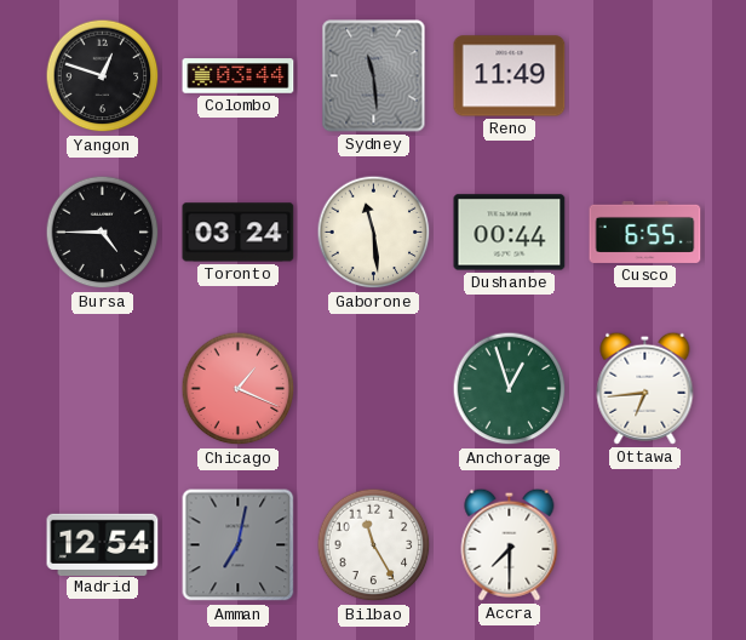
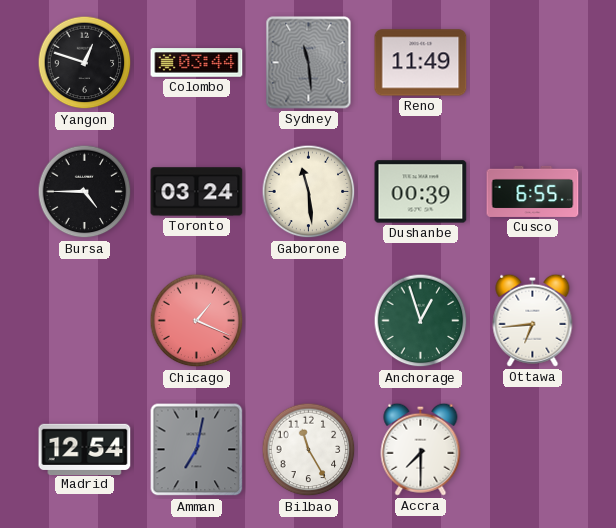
Dushanbe: 00:44 -> 00:39
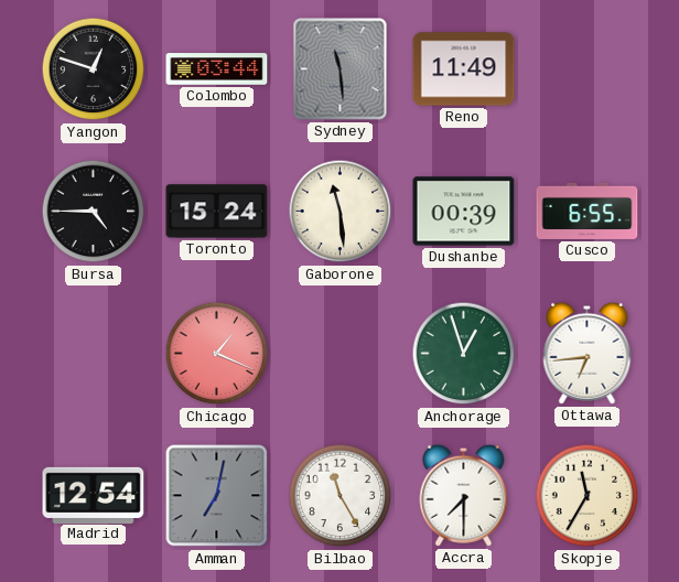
Toronto: 03:24 -> 15:24
Skopje: none -> 11:35
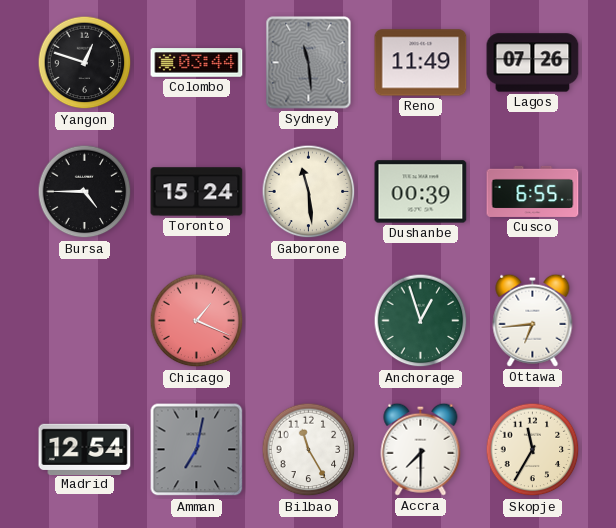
Lagos: none -> 07:26
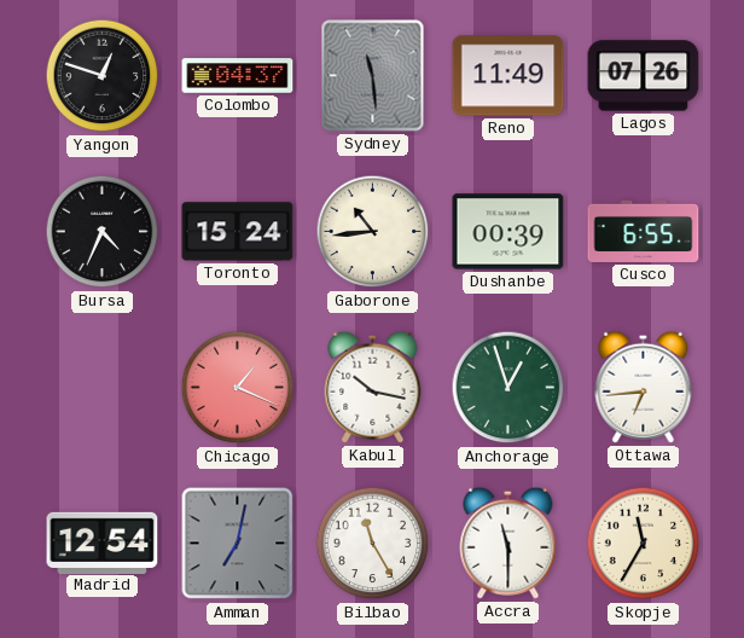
Colombo: 03:44 -> 04:37
Bursa: 4:45 -> 4:34
Gaborone: 11:29 -> 10:44
Kabul: none -> 10:17
Accra: 7:30 -> 11:30
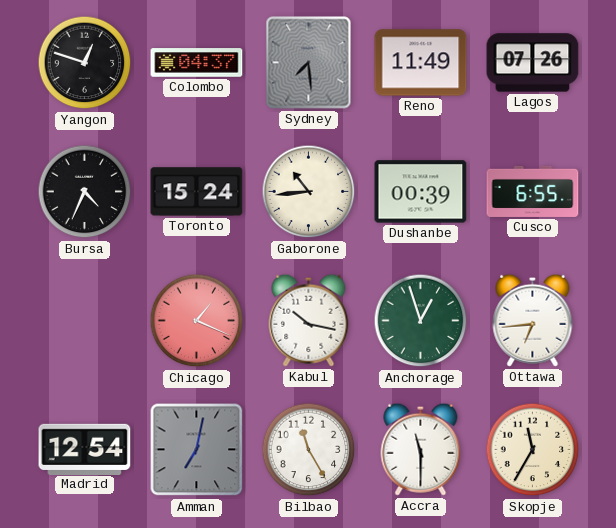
Sydney: 11:29 -> 7:29
